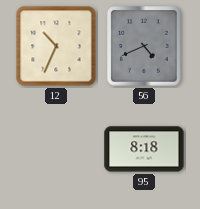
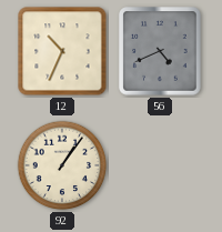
92: none -> 1:06
95: 8:18 -> none
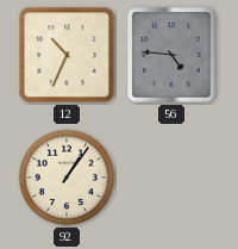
56: 4:41 -> 4:46
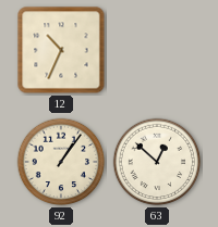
56: 4:46 -> none
63: none -> 12:52
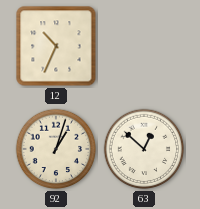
92: 1:06 -> 1:03
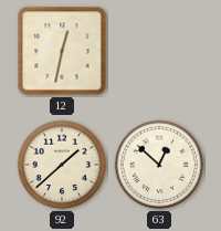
12: 10:34 -> 12:32
92: 1:03 -> 1:38
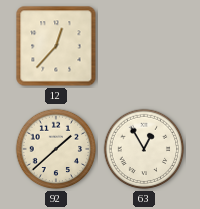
12: 12:32 -> 12:37
63: 12:52 -> 12:55
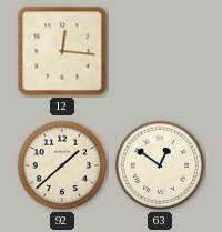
12: 12:37 -> 12:16
63: 12:55 -> 12:51
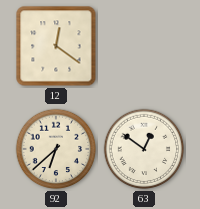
12: 12:16 -> 12:21
92: 1:38 -> 6:38
